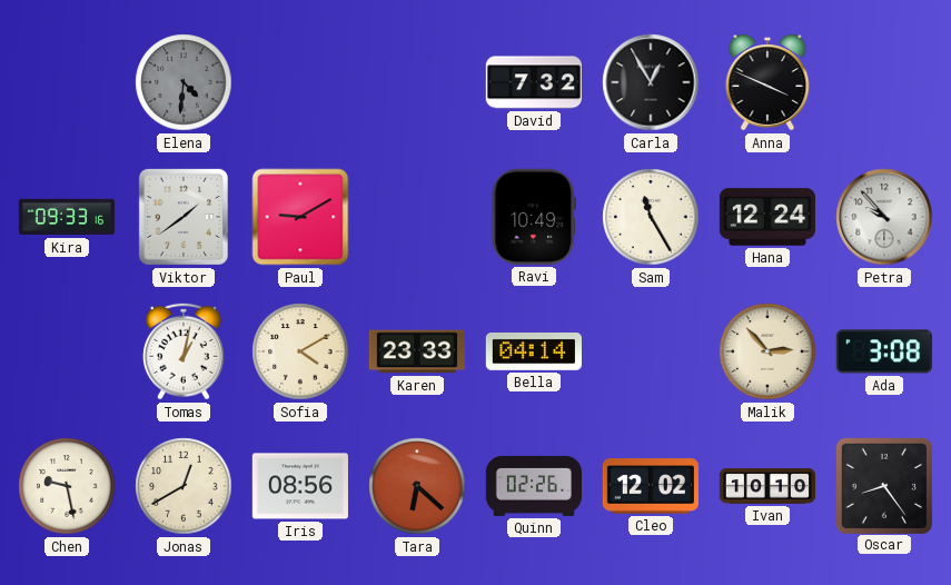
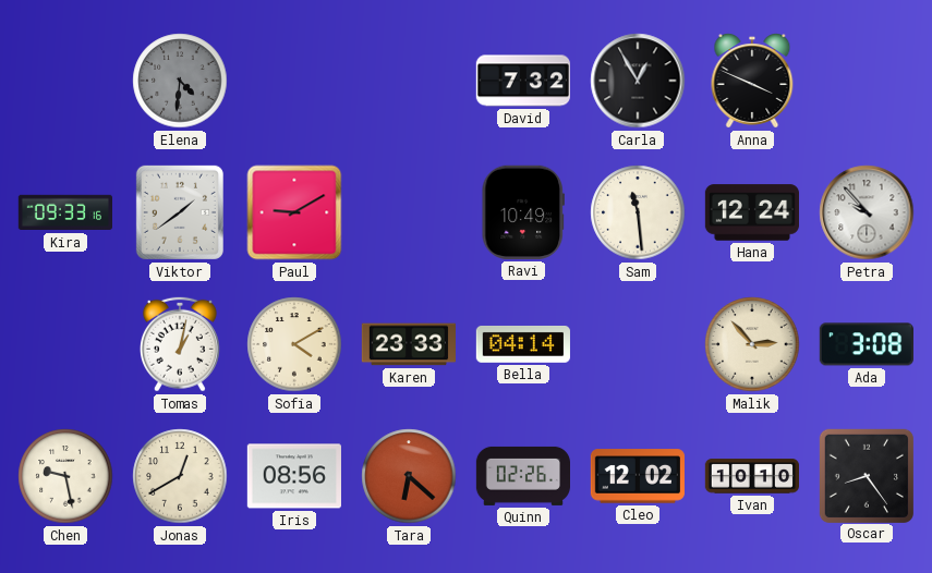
Sam: 11:25 -> 11:29
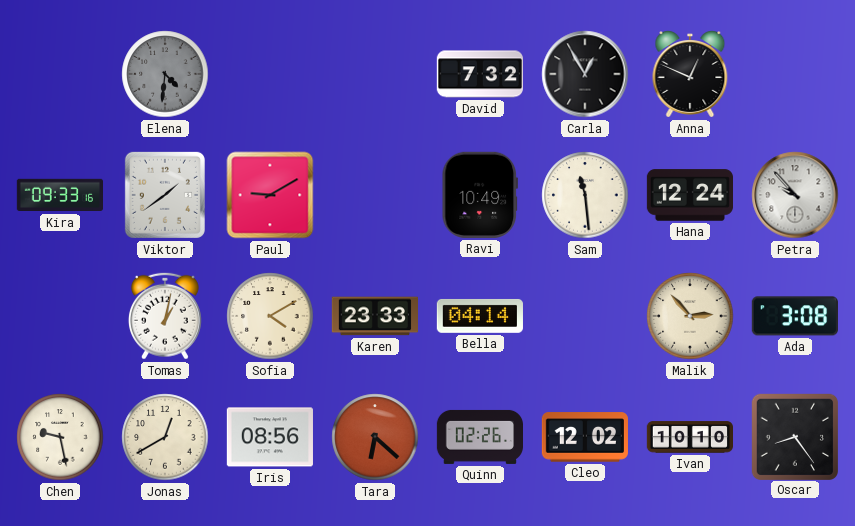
Anna: 3:49 -> 12:49
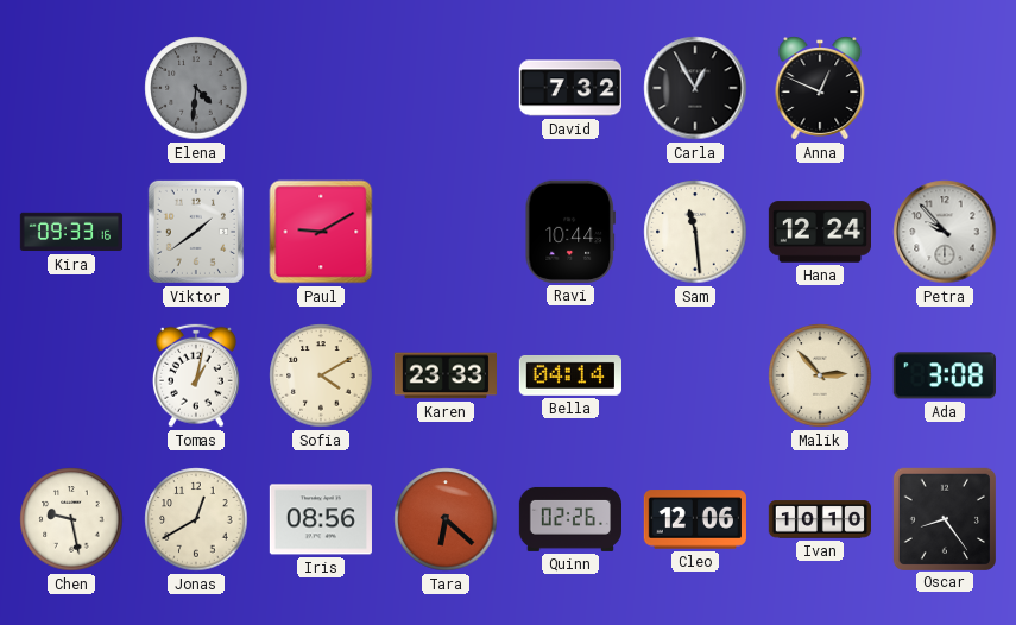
Ravi: 10:49 -> 10:44
Cleo: 12:02 -> 12:06
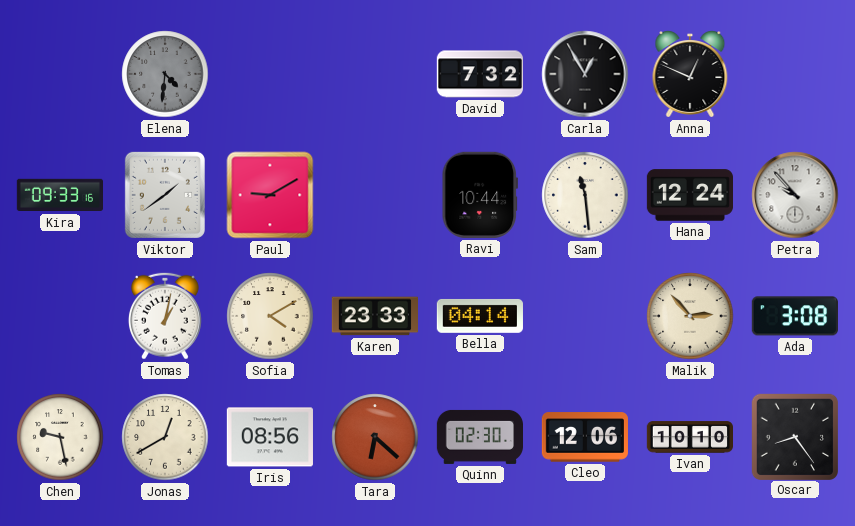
Quinn: 02:26 -> 02:30
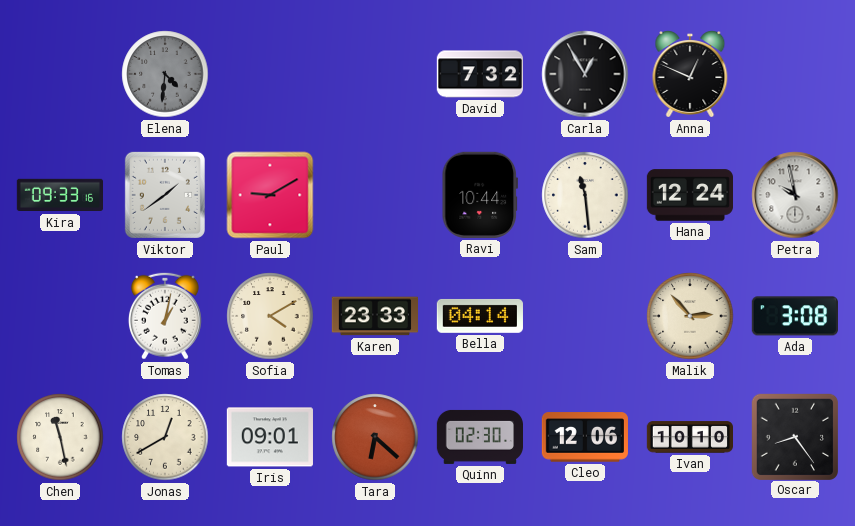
Petra: 9:53 -> 9:58
Chen: 9:28 -> 11:28
Iris: 08:56 -> 09:01
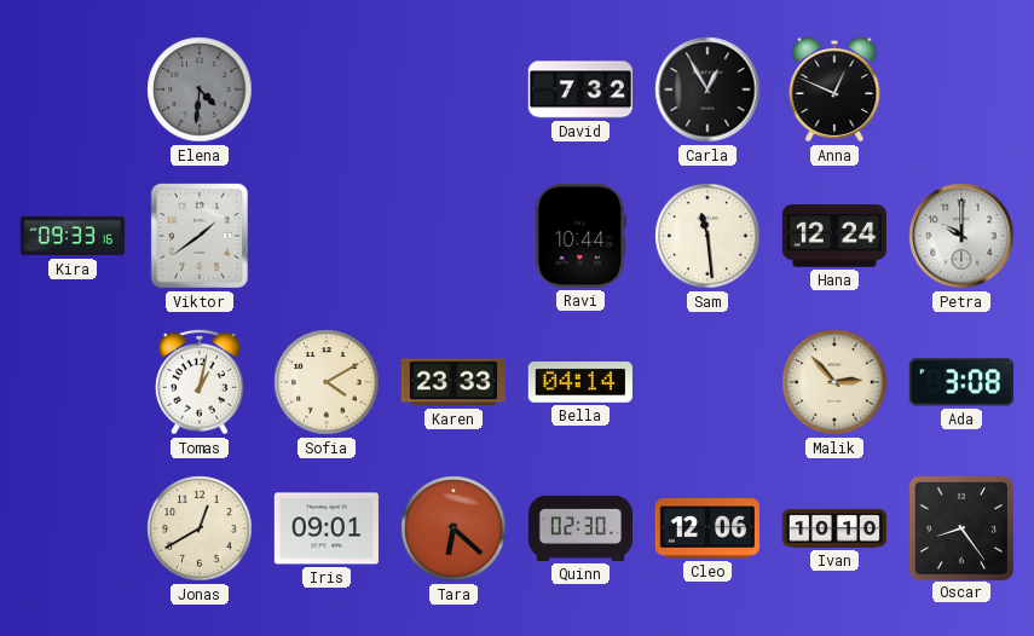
Paul: 9:10 -> none
Petra: 9:58 -> 10:00
Chen: 11:28 -> none
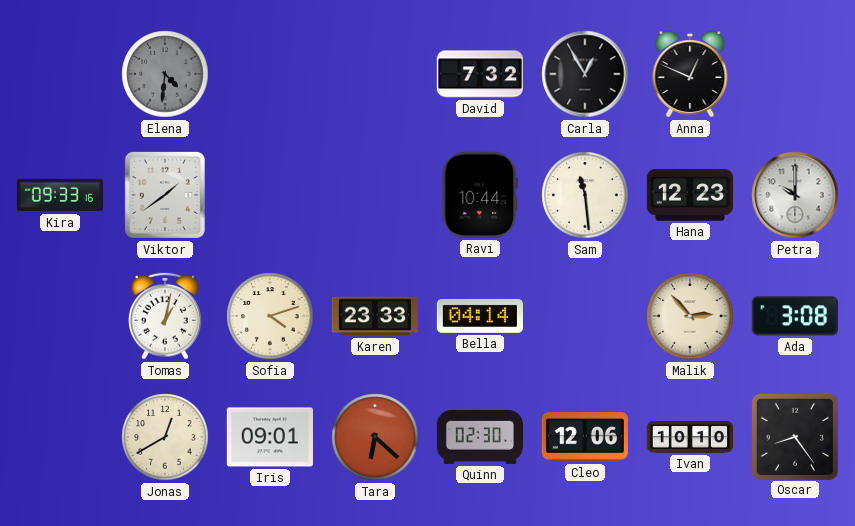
Hana: 12:24 -> 12:23
Sofia: 4:10 -> 4:12
